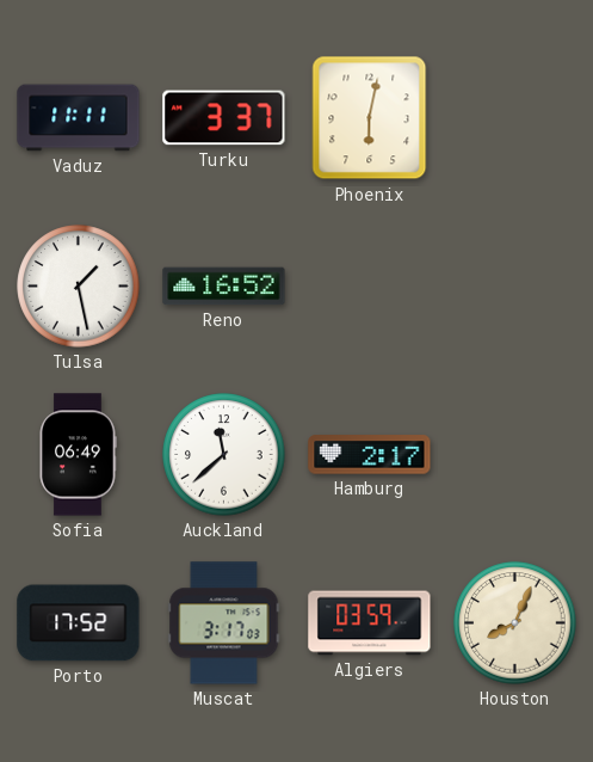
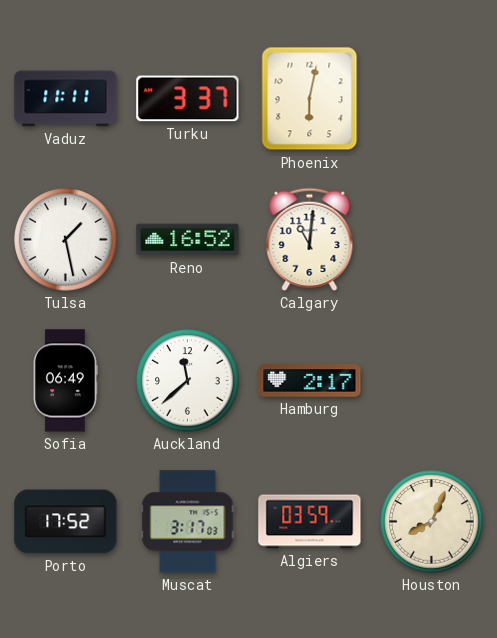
Calgary: none -> 11:01
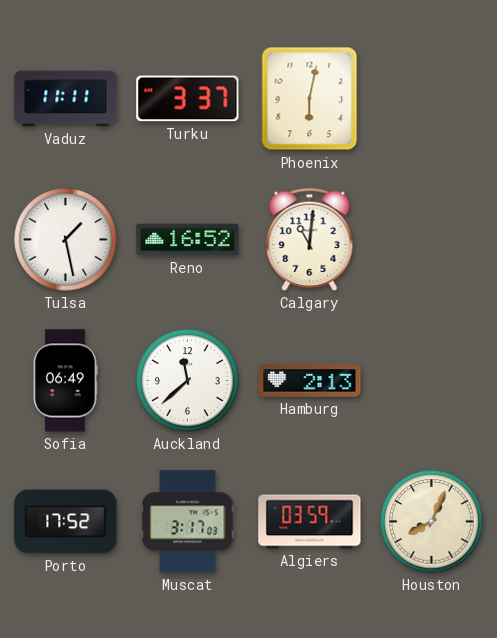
Hamburg: 2:17 -> 2:13
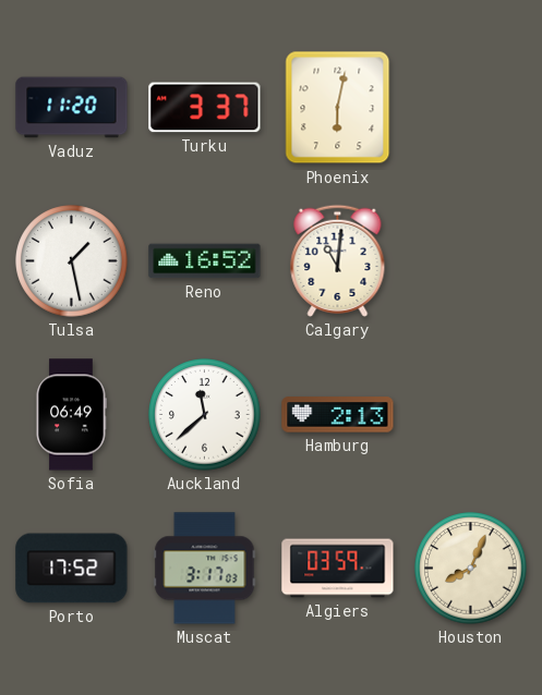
Vaduz: 11:11 -> 11:20
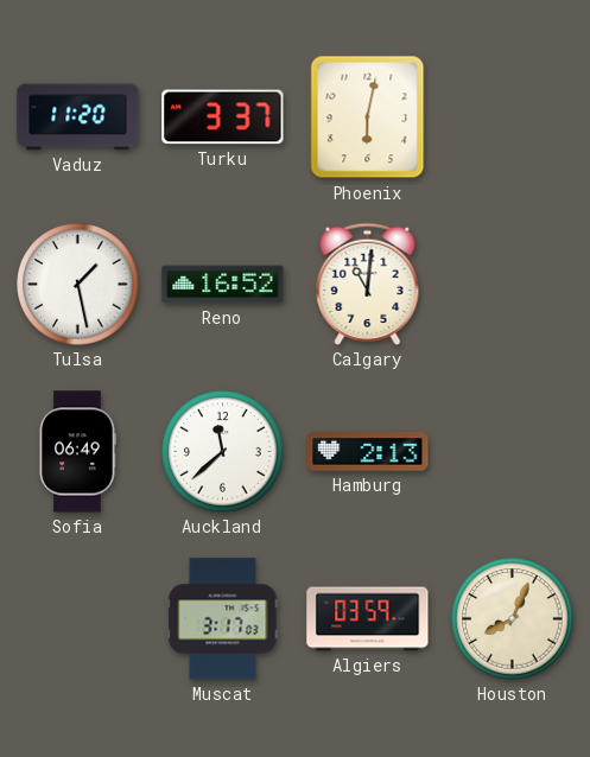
Porto: 17:52 -> none
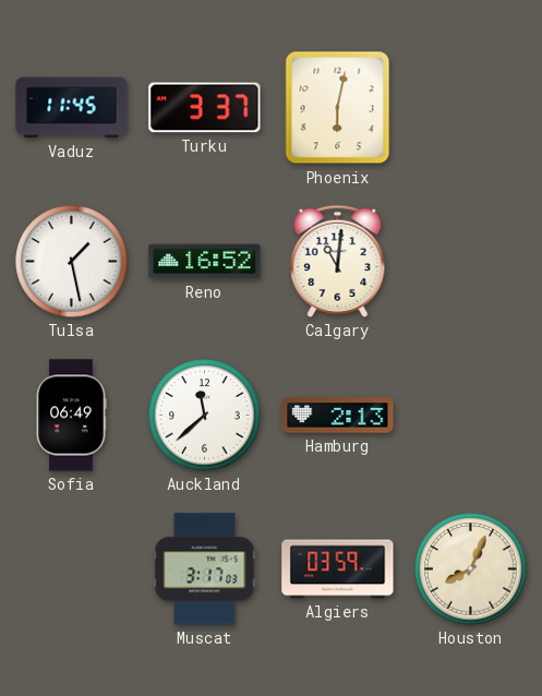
Vaduz: 11:20 -> 11:45
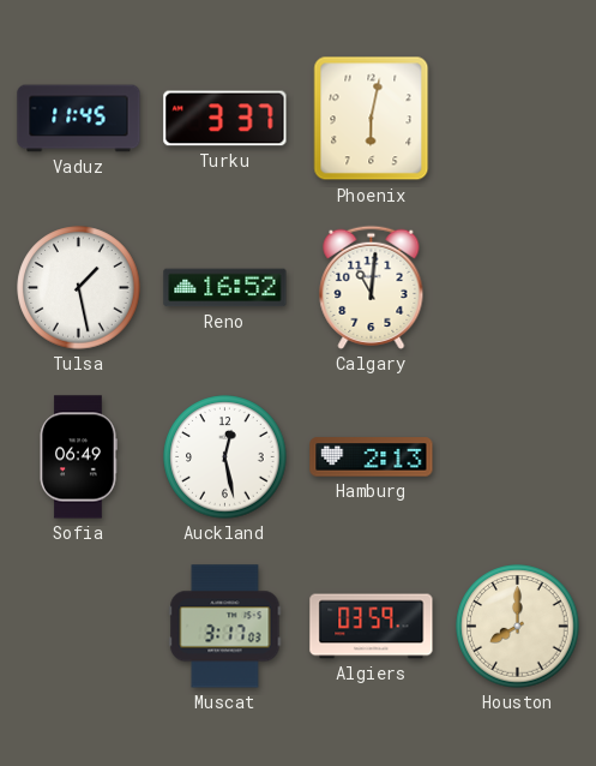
Auckland: 11:38 -> 12:28
Houston: 8:04 -> 8:00
